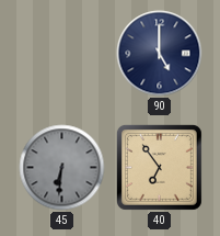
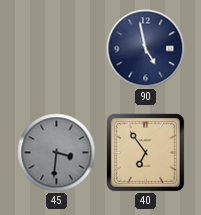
90: 5:00 -> 4:58
45: 6:31 -> 3:31
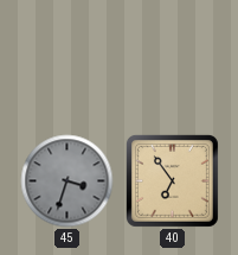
90: 4:58 -> none
45: 3:31 -> 3:33
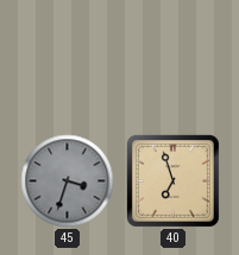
40: 6:54 -> 6:57
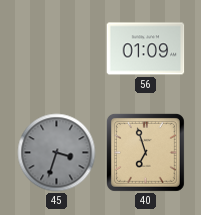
56: none -> 01:09
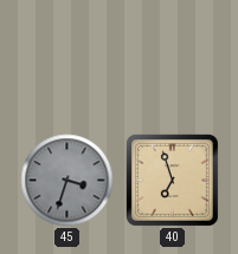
56: 01:09 -> none
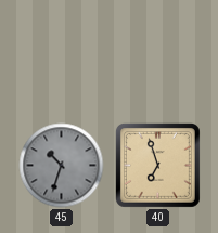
45: 3:33 -> 10:33
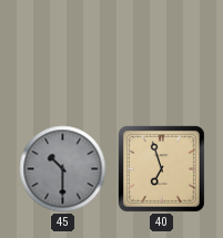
45: 10:33 -> 10:30
